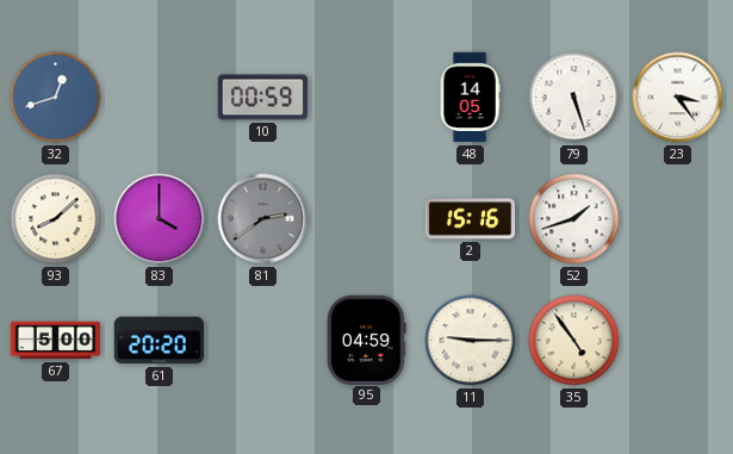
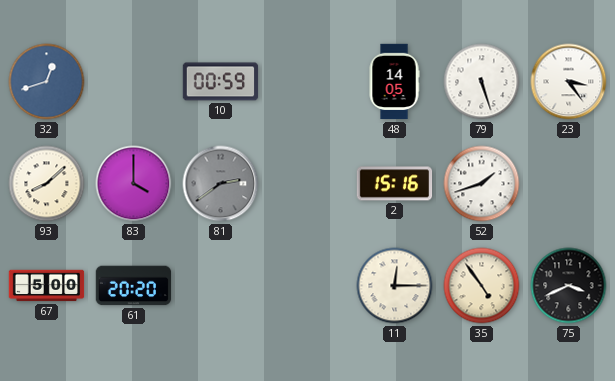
95: 04:59 -> none
11: 9:15 -> 12:15
75: none -> 3:41
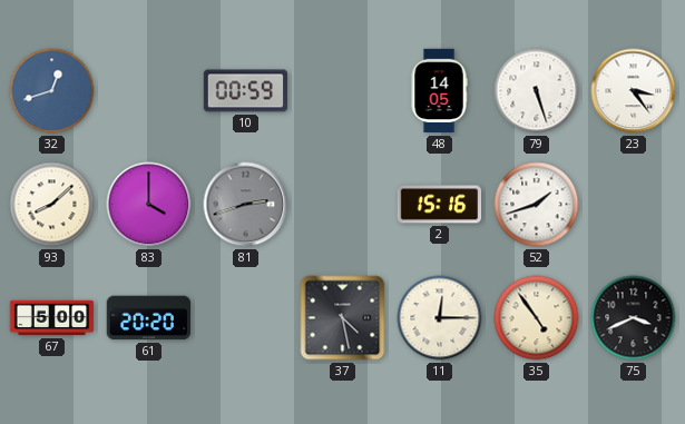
81: 2:39 -> 2:42
37: none -> 4:28
